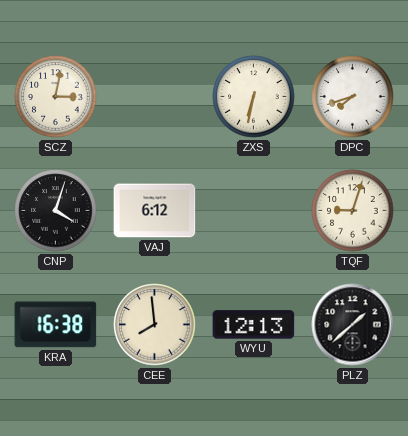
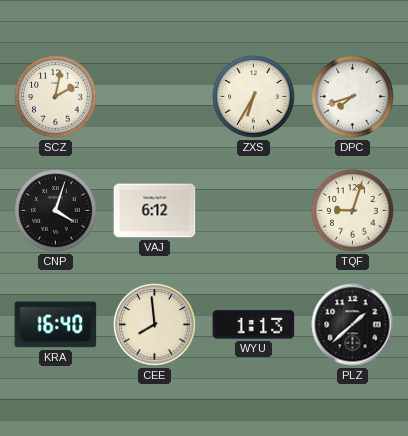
SCZ: 3:02 -> 2:02
ZXS: 6:32 -> 6:35
KRA: 16:38 -> 16:40
WYU: 12:13 -> 1:13
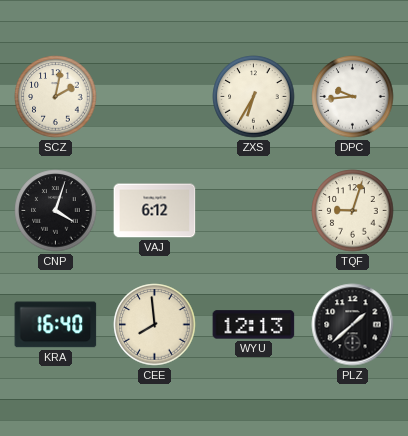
DPC: 7:42 -> 9:44
WYU: 1:13 -> 12:13
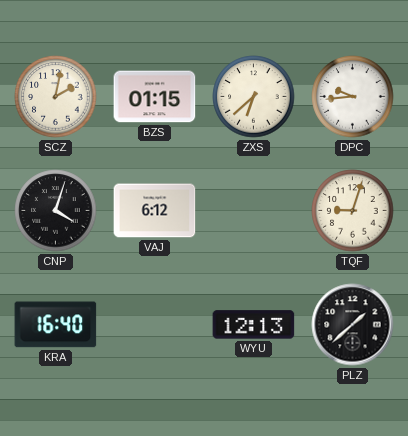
BZS: none -> 01:15
ZXS: 6:35 -> 6:38
CEE: 7:59 -> none
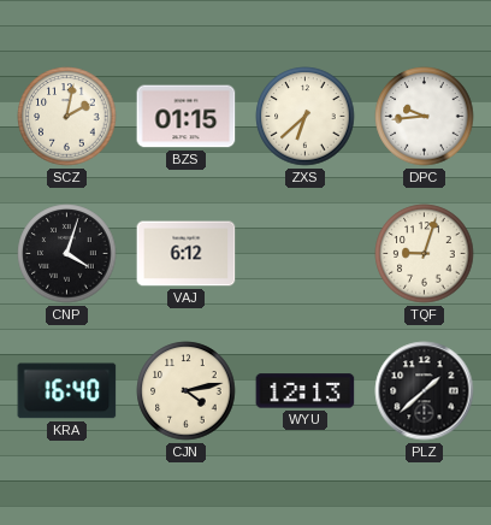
CJN: none -> 4:13
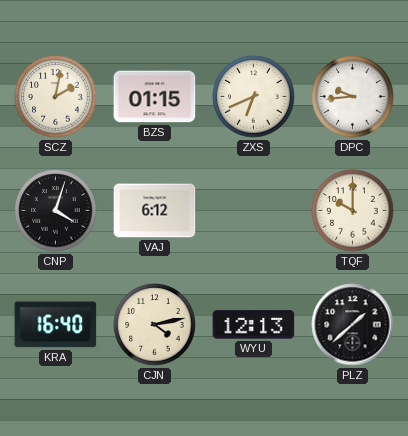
ZXS: 6:38 -> 6:41
TQF: 9:03 -> 10:00
